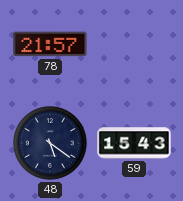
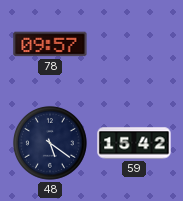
78: 21:57 -> 09:57
59: 15:43 -> 15:42
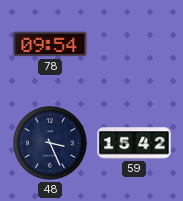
78: 09:57 -> 09:54
48: 5:21 -> 3:26
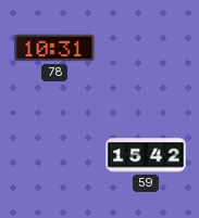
78: 09:54 -> 10:31
48: 3:26 -> none
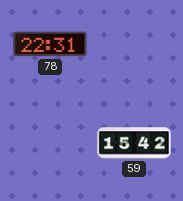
78: 10:31 -> 22:31
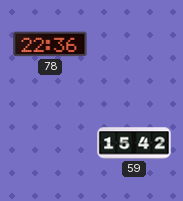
78: 22:31 -> 22:36
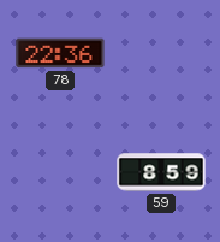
59: 15:42 -> 8:59
